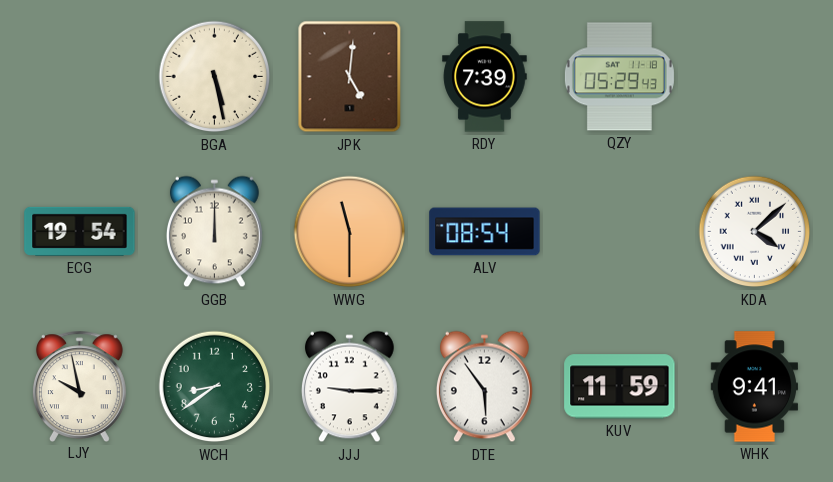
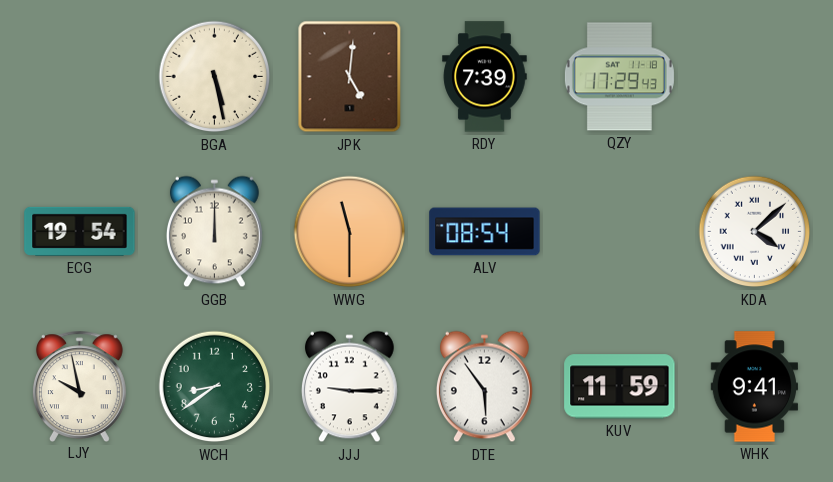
QZY: 05:29 -> 17:29
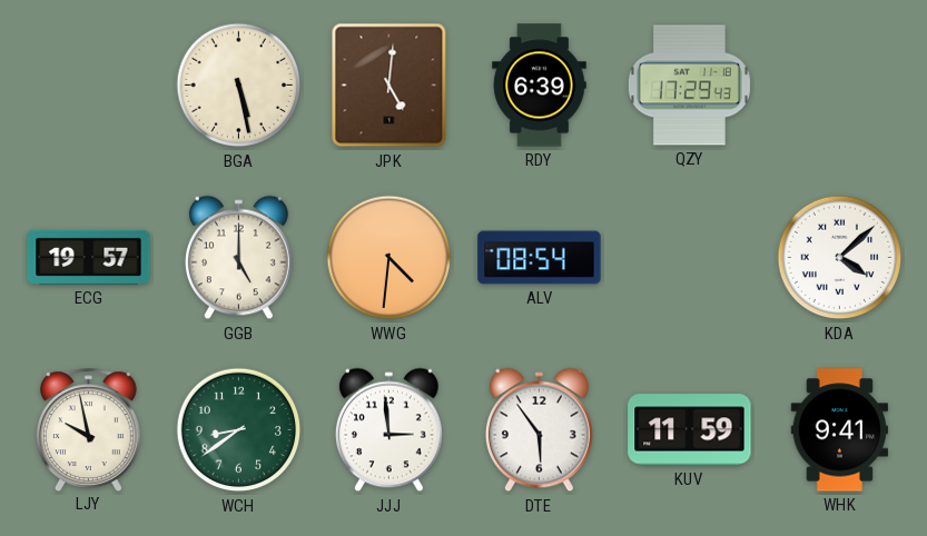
RDY: 7:39 -> 6:39
ECG: 19:54 -> 19:57
GGB: 12:00 -> 5:00
WWG: 11:30 -> 4:31
JJJ: 9:15 -> 2:59
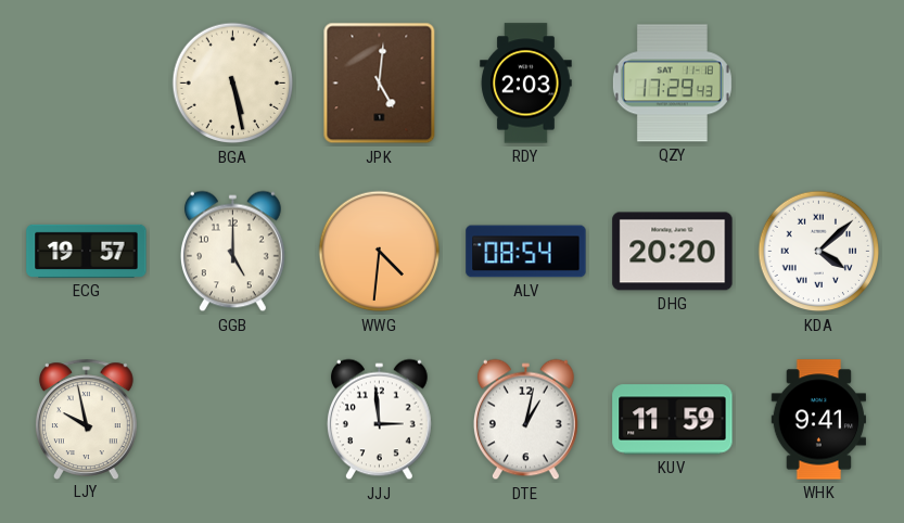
RDY: 6:39 -> 2:03
DHG: none -> 20:20
WCH: 8:39 -> none
DTE: 5:54 -> 1:02
